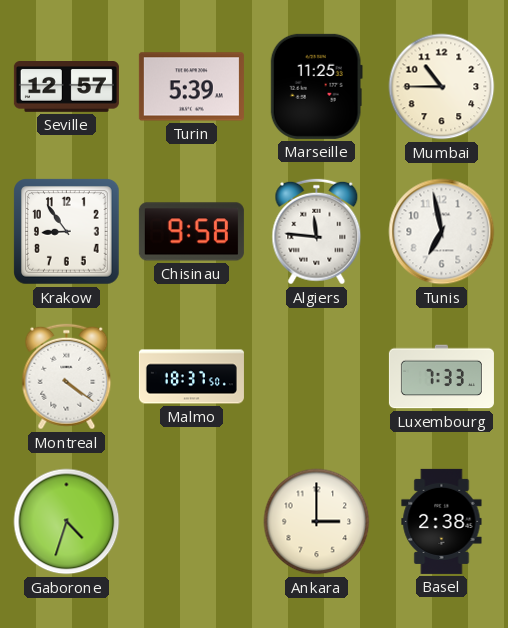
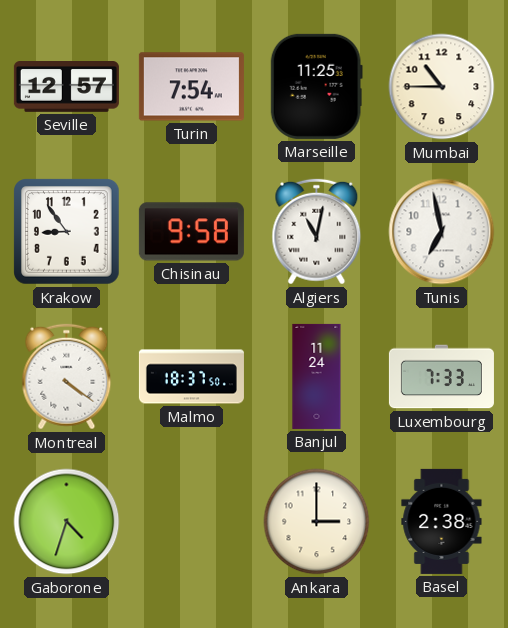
Turin: 5:39 -> 7:54
Algiers: 11:46 -> 11:02
Banjul: none -> 11:24
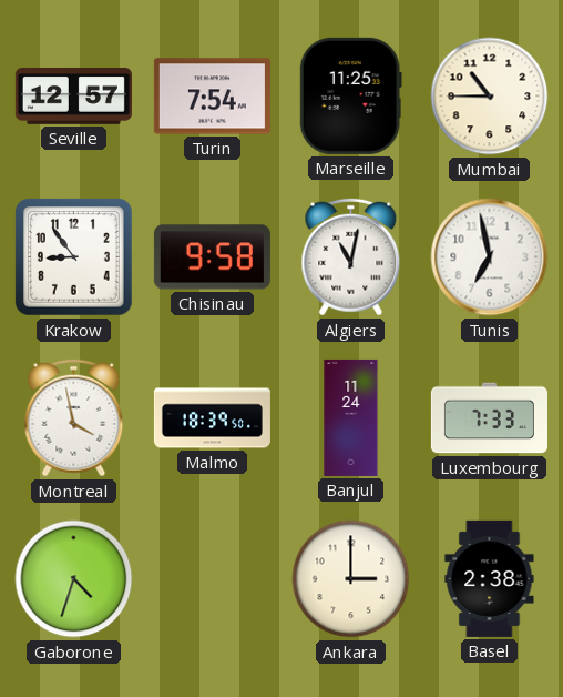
Montreal: 4:21 -> 3:58
Malmo: 18:37 -> 18:39
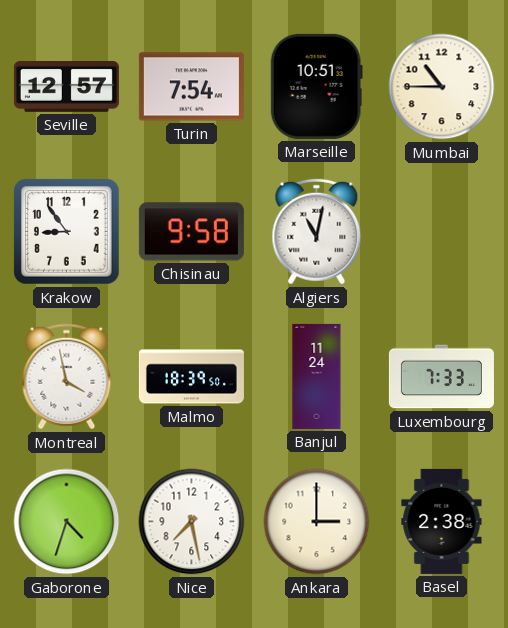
Marseille: 11:25 -> 10:51
Tunis: 6:58 -> none
Nice: none -> 7:28
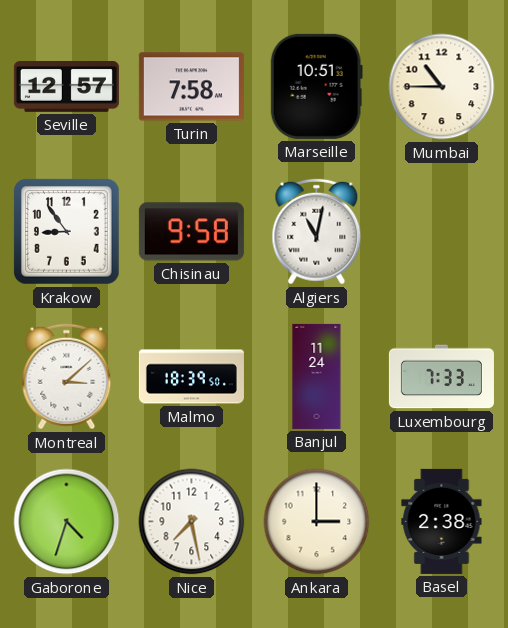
Turin: 7:54 -> 7:58
Montreal: 3:58 -> 3:08
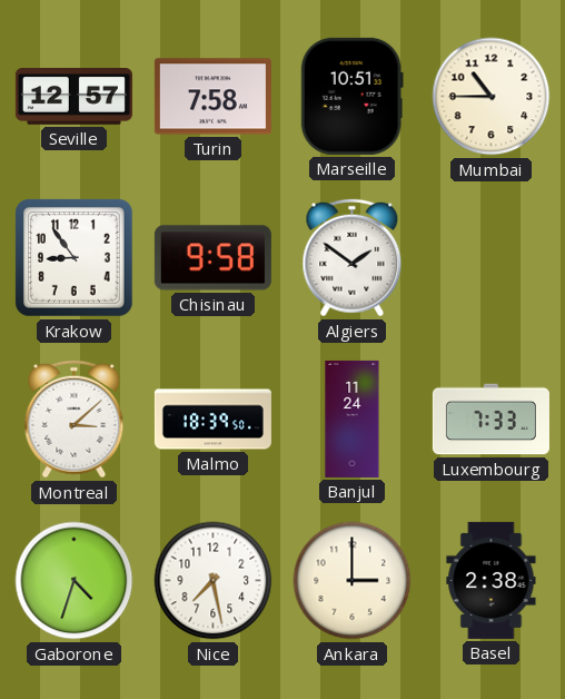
Algiers: 11:02 -> 1:51
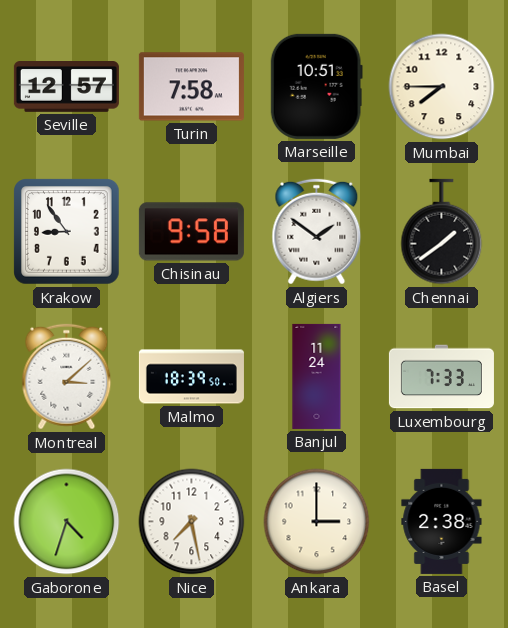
Mumbai: 10:45 -> 7:45
Chennai: none -> 1:39
